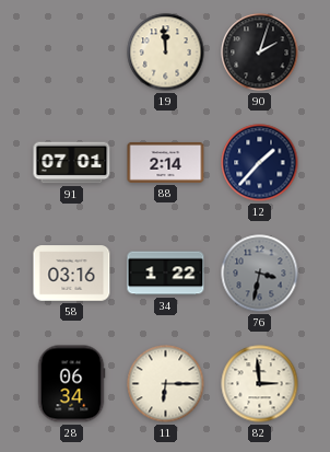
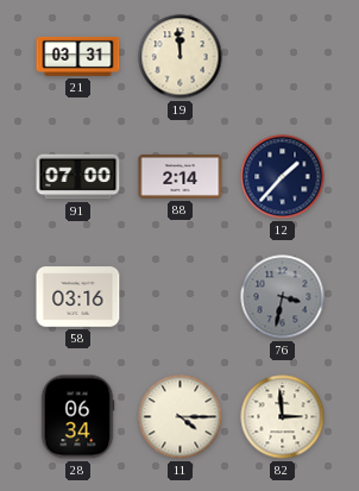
21: none -> 03:31
90: 2:03 -> none
91: 07:01 -> 07:00
34: 1:22 -> none
11: 6:15 -> 4:15
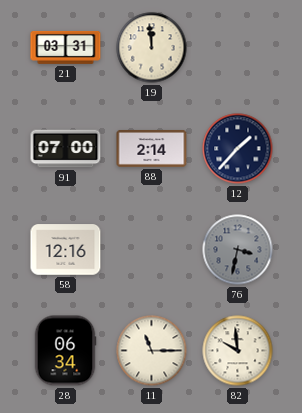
58: 03:16 -> 12:16
11: 4:15 -> 11:15
82: 2:59 -> 9:59
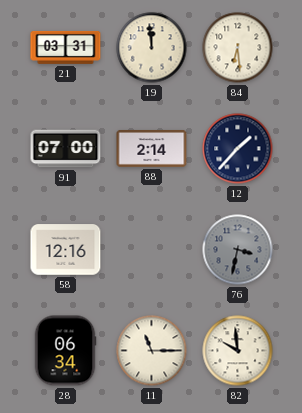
84: none -> 6:29
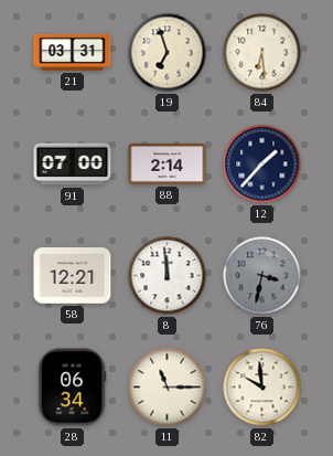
19: 11:59 -> 6:57
58: 12:16 -> 12:21
8: none -> 11:59
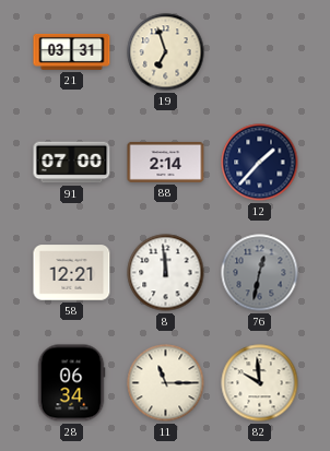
84: 6:29 -> none
76: 3:32 -> 12:32
